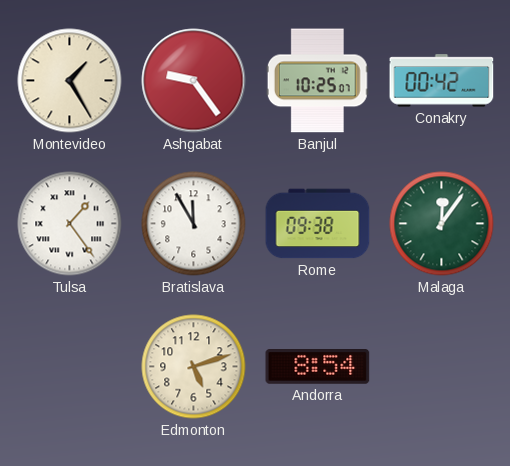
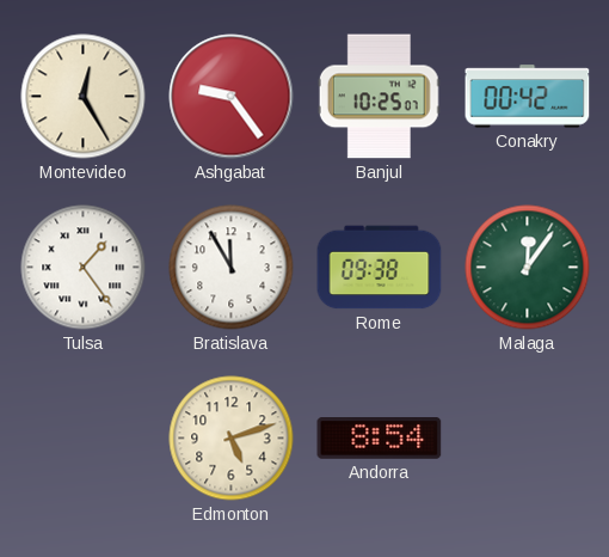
Montevideo: 1:25 -> 12:25
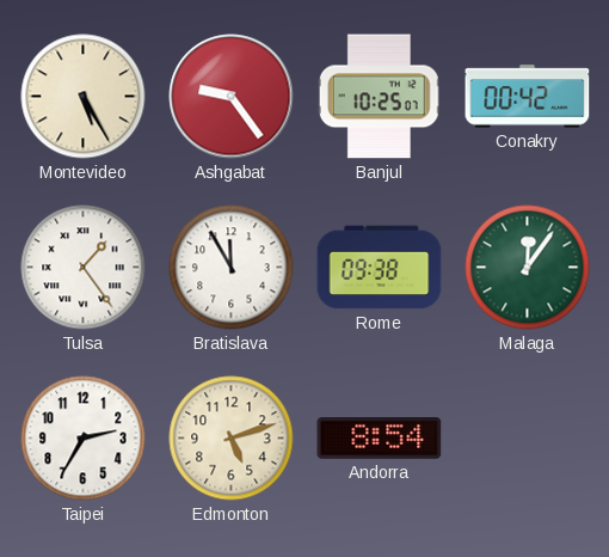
Montevideo: 12:25 -> 5:25
Taipei: none -> 2:35
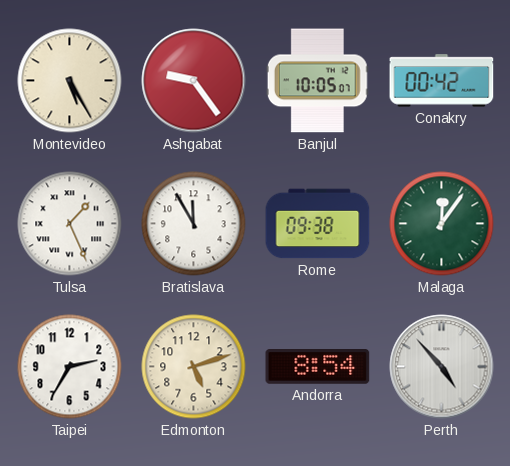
Banjul: 10:25 -> 10:05
Tulsa: 1:24 -> 1:26
Perth: none -> 4:53
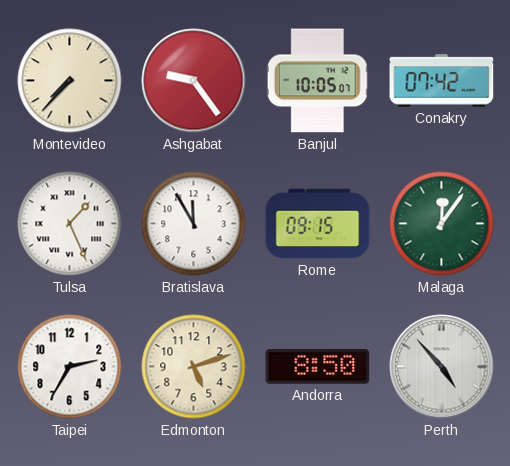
Montevideo: 5:25 -> 7:37
Conakry: 00:42 -> 07:42
Rome: 09:38 -> 09:15
Andorra: 8:54 -> 8:50
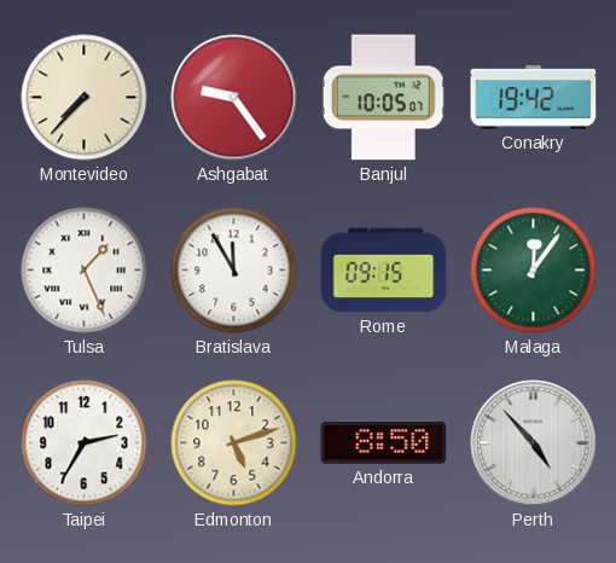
Conakry: 07:42 -> 19:42
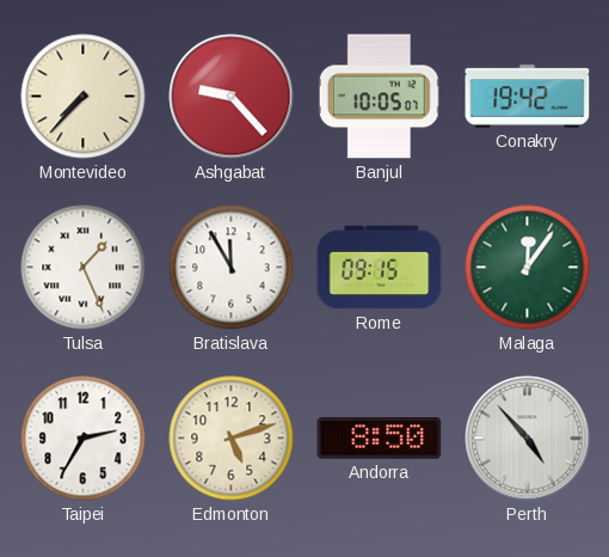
Ashgabat: 9:24 -> 9:23
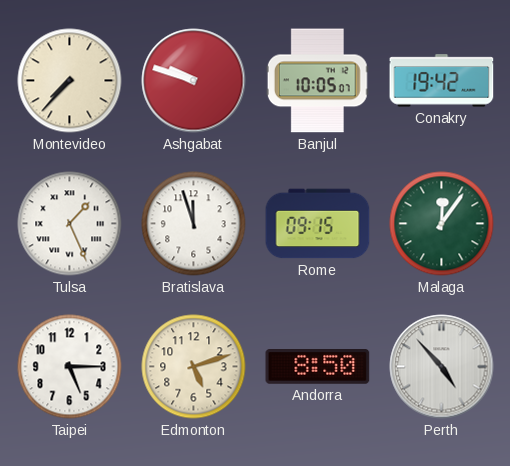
Ashgabat: 9:23 -> 9:48
Bratislava: 11:55 -> 11:57
Taipei: 2:35 -> 5:15
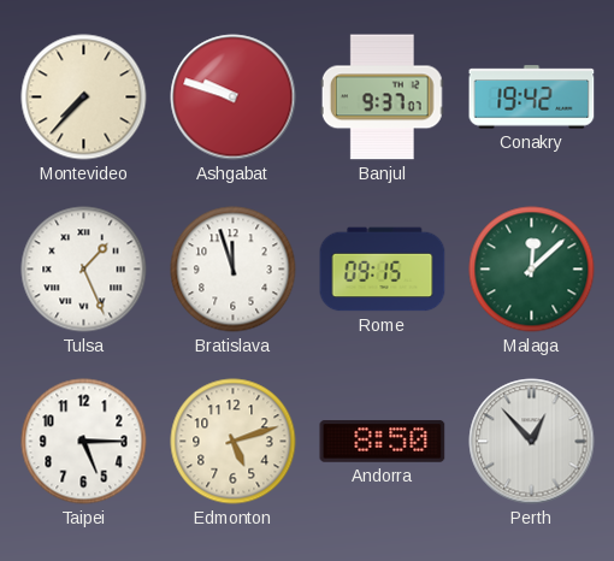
Banjul: 10:05 -> 9:37
Malaga: 12:06 -> 12:08
Perth: 4:53 -> 12:53
